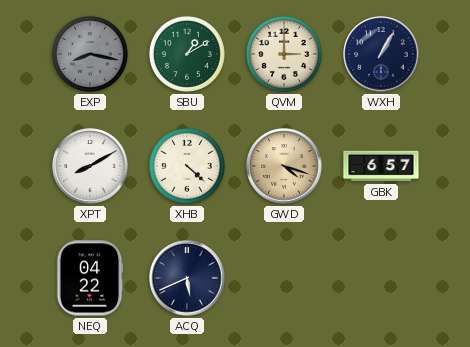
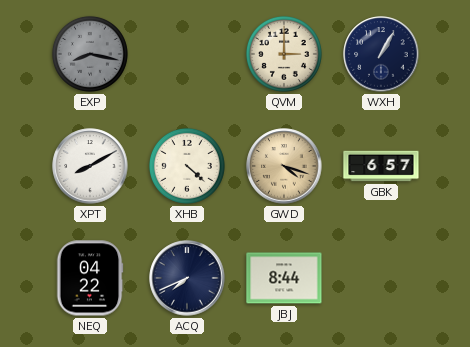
SBU: 1:10 -> none
ACQ: 5:41 -> 7:41
JBJ: none -> 8:44
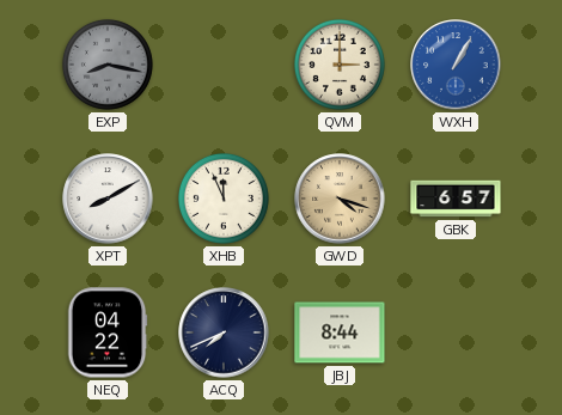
WXH dial: navy -> blue
XHB: 4:22 -> 11:56
